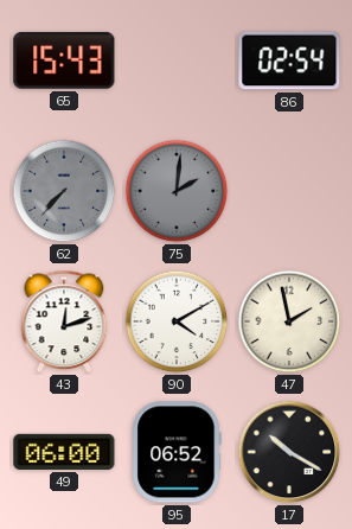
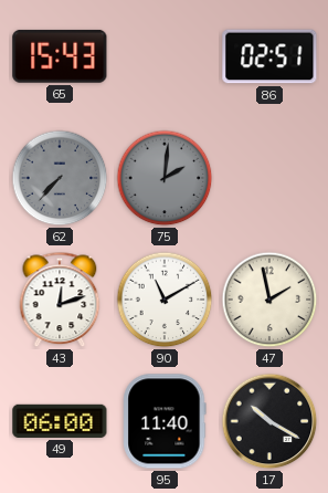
86: 02:54 -> 02:51
90: 4:10 -> 11:10
95: 06:52 -> 11:40
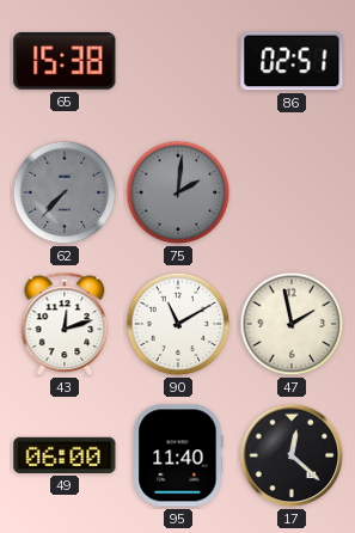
65: 15:43 -> 15:38
17: 10:20 -> 12:22
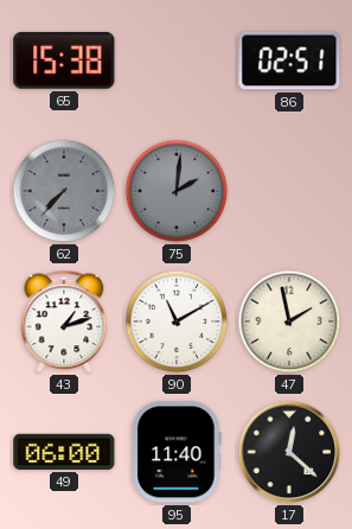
43: 12:12 -> 1:12
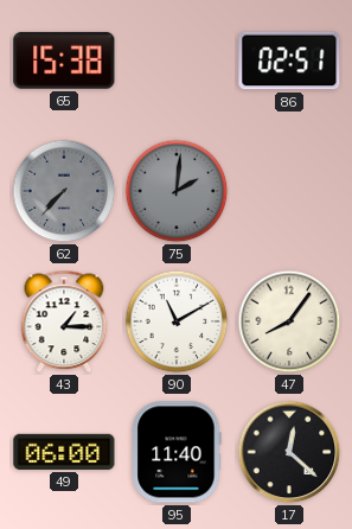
43: 1:12 -> 1:15
47: 1:58 -> 8:06
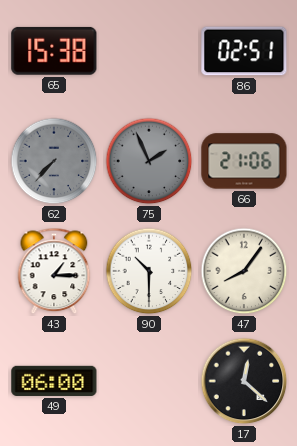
75: 2:01 -> 1:56
66: none -> 21:06
90: 11:10 -> 10:30
95: 11:40 -> none
